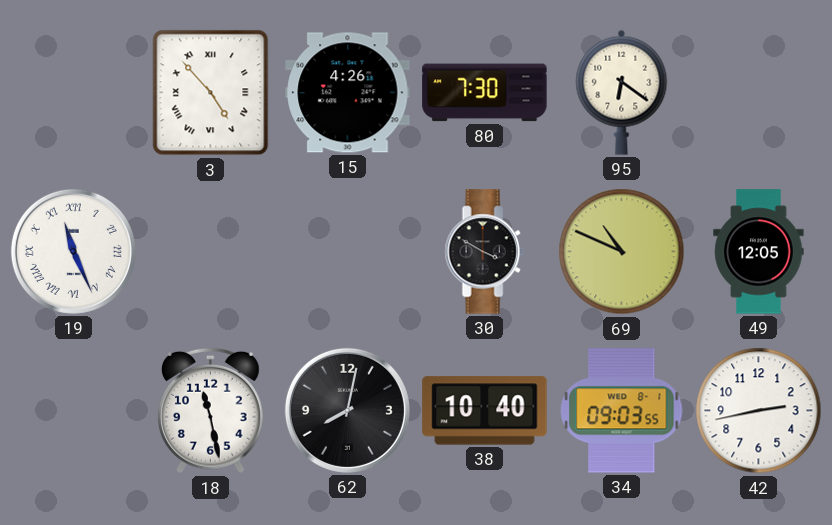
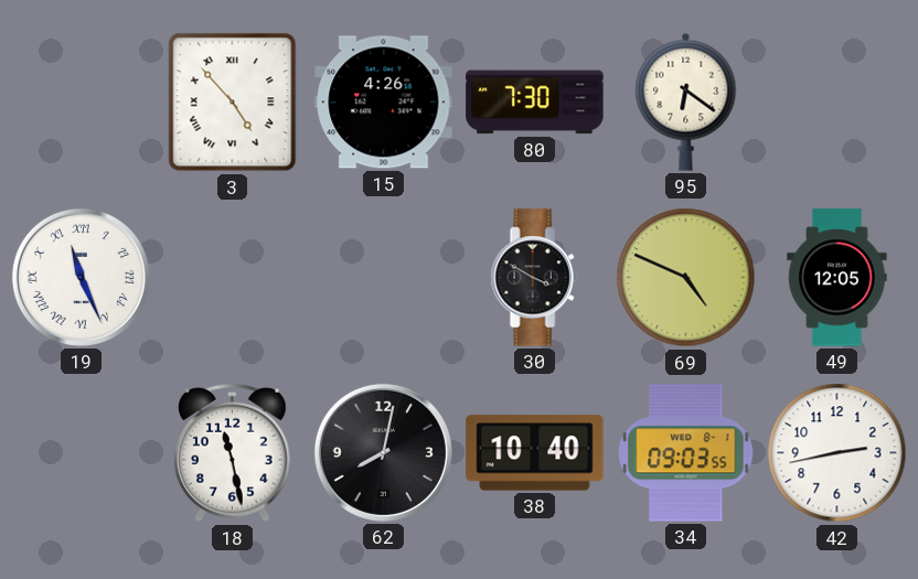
69: 10:49 -> 4:49
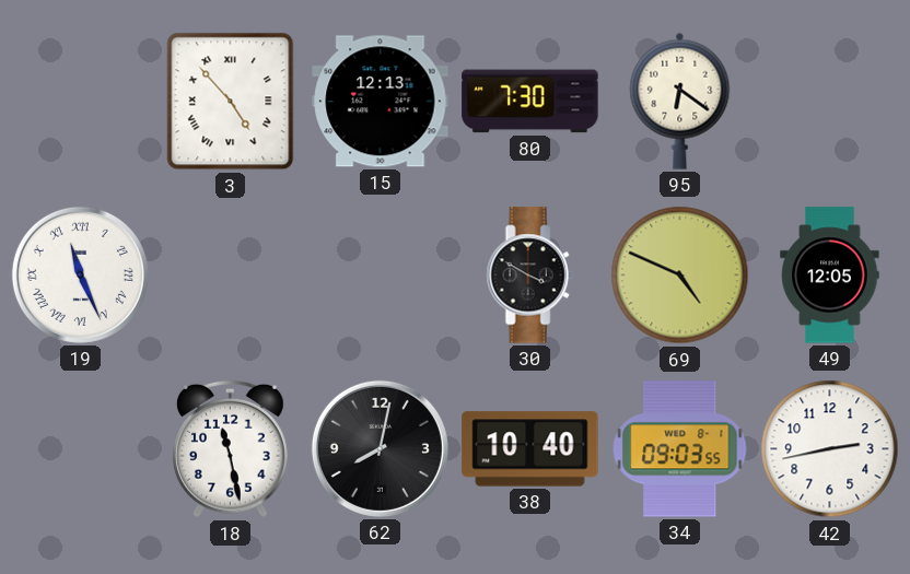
15: 4:26 -> 12:13
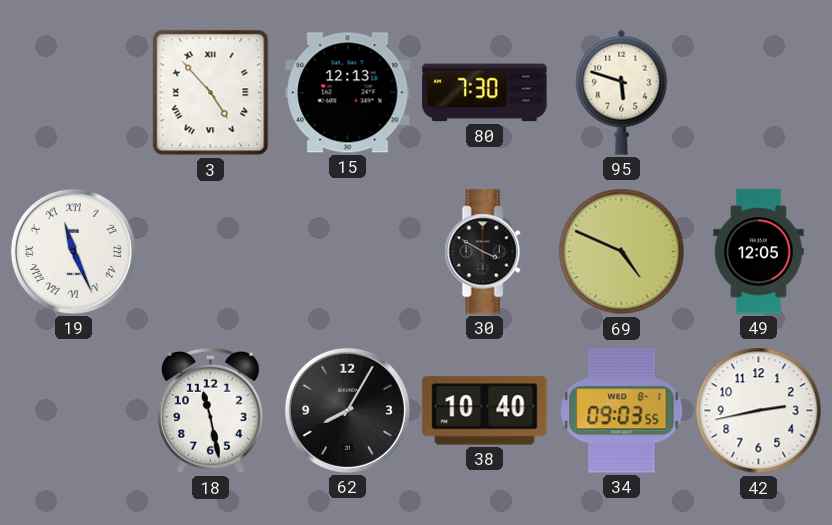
95: 6:21 -> 5:48
62: 8:02 -> 8:05
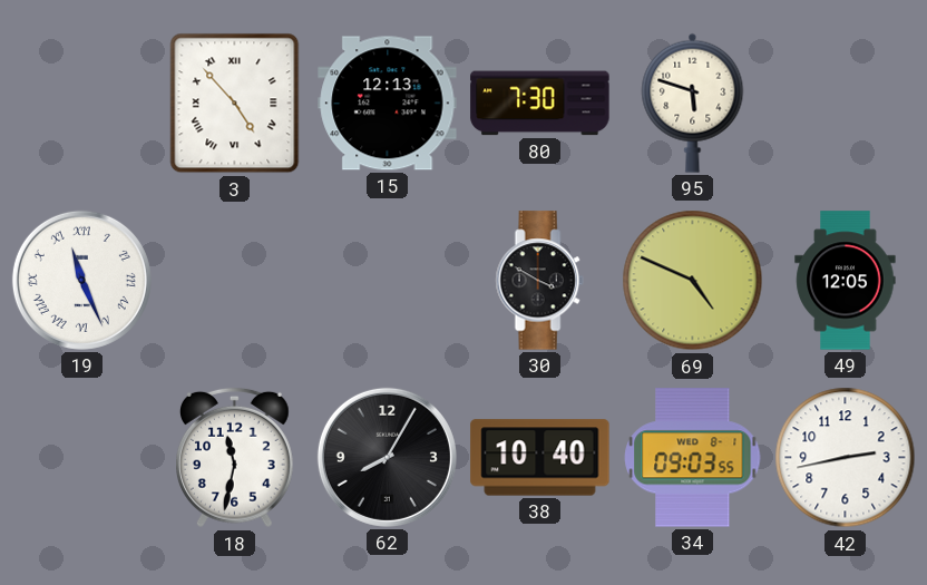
18: 11:28 -> 11:32
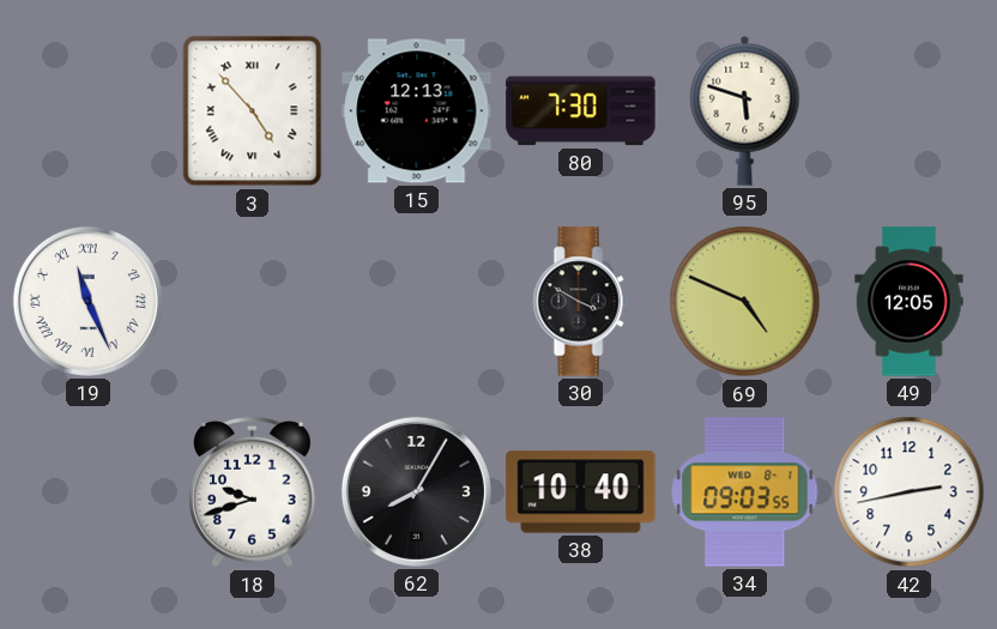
18: 11:32 -> 9:42
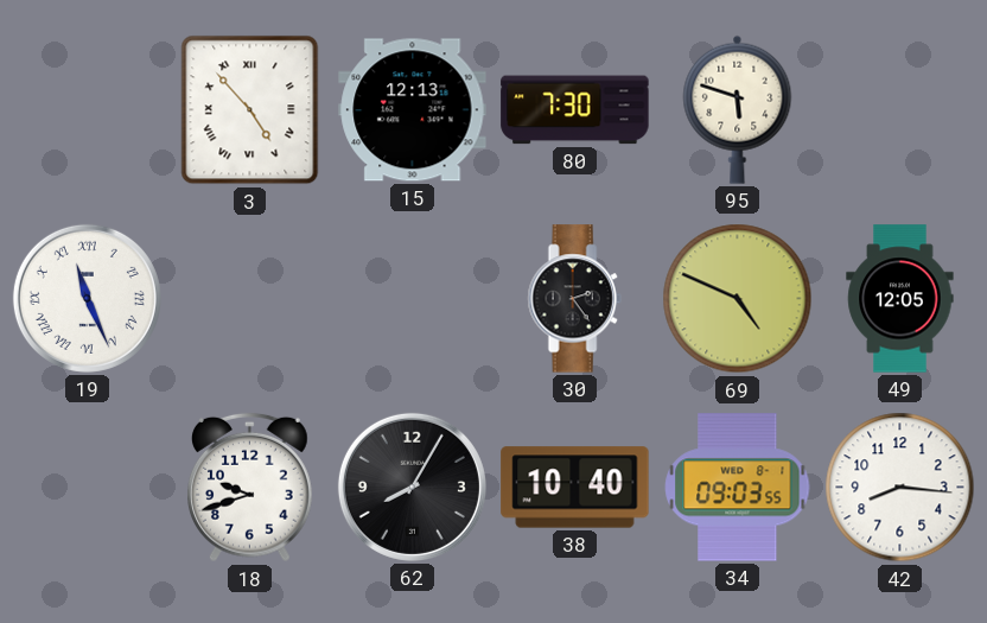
30: 3:50 -> 2:24
42: 2:43 -> 8:16
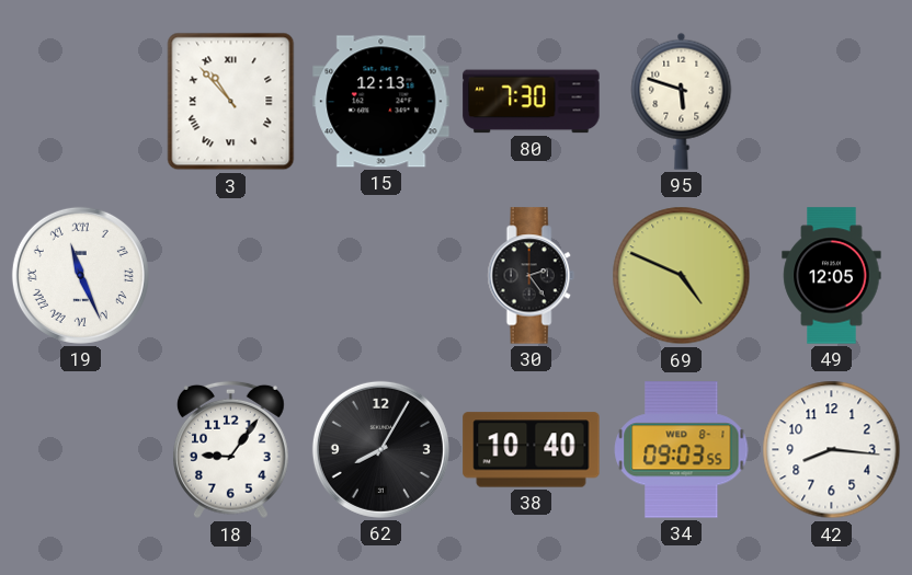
3: 4:53 -> 10:53
18: 9:42 -> 9:06
